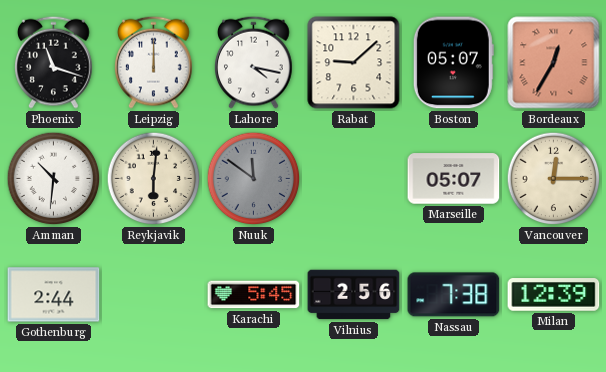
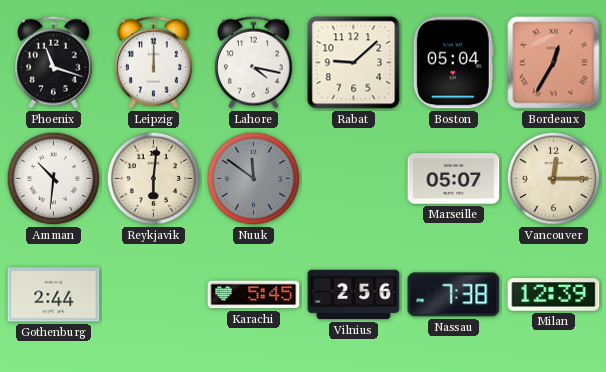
Boston: 05:07 -> 05:04
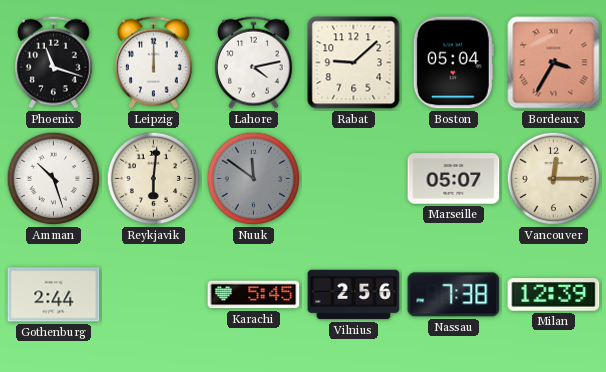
Lahore: 4:17 -> 4:13
Bordeaux: 12:35 -> 3:35
Amman: 10:31 -> 10:27
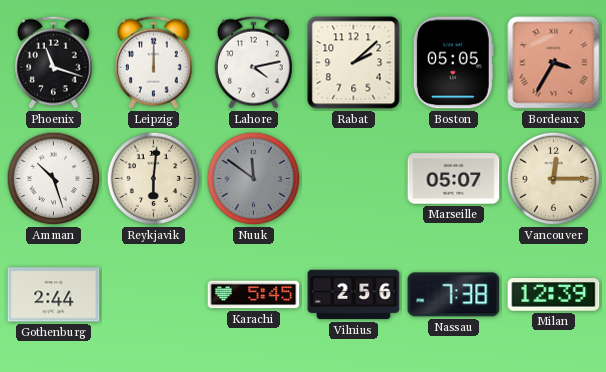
Rabat: 9:08 -> 2:08
Boston: 05:04 -> 05:05
